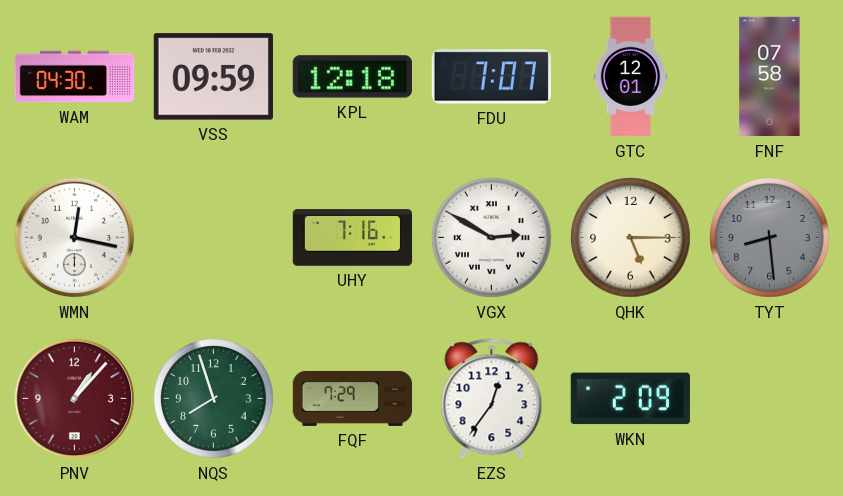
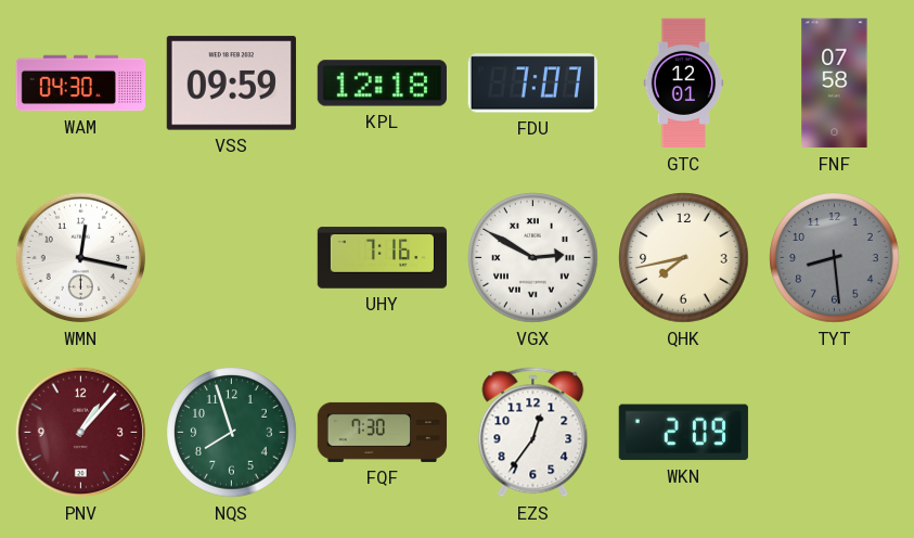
QHK: 5:15 -> 7:43
FQF: 7:29 -> 7:30
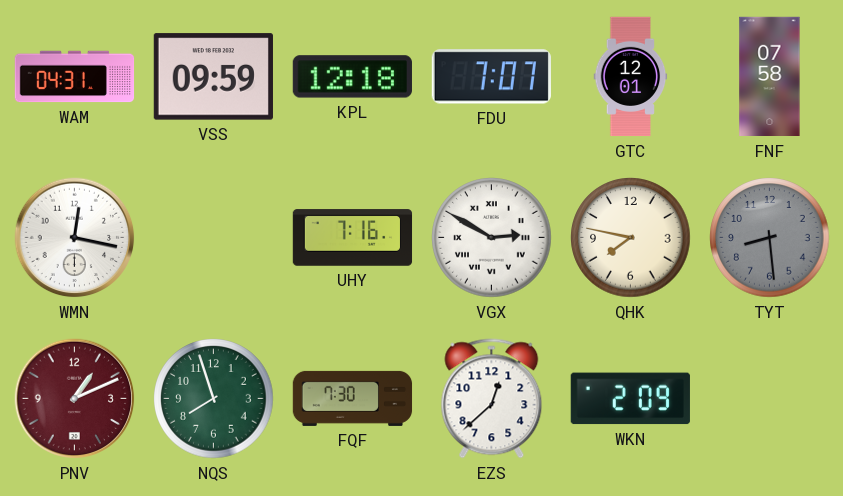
WAM: 04:30 -> 04:31
QHK: 7:43 -> 7:47
PNV: 1:07 -> 1:11
EZS: 12:36 -> 12:38
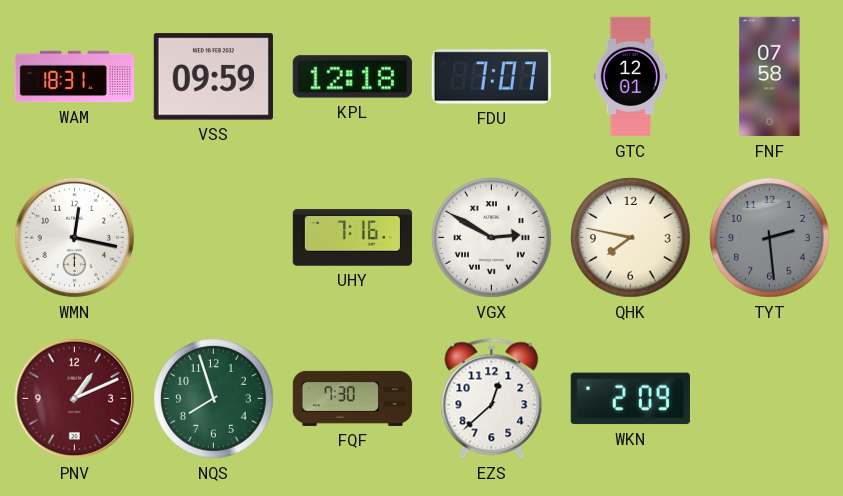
WAM: 04:31 -> 18:31
TYT: 8:29 -> 2:29
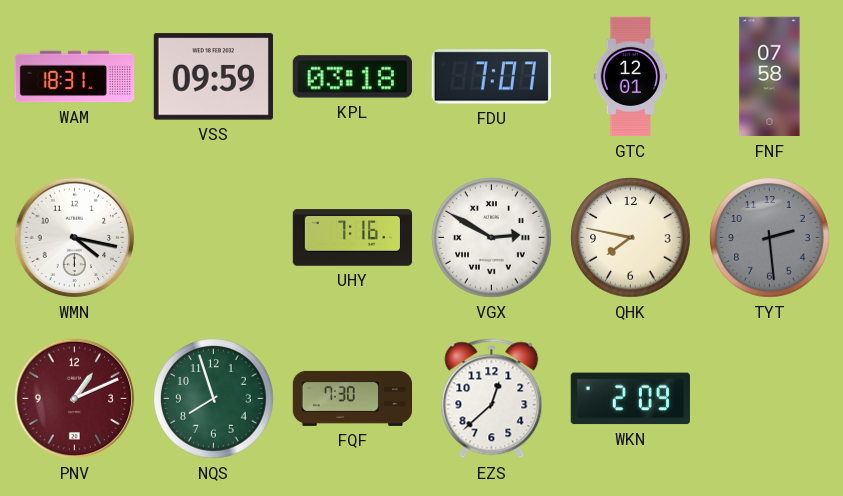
KPL: 12:18 -> 03:18
WMN: 12:17 -> 4:17
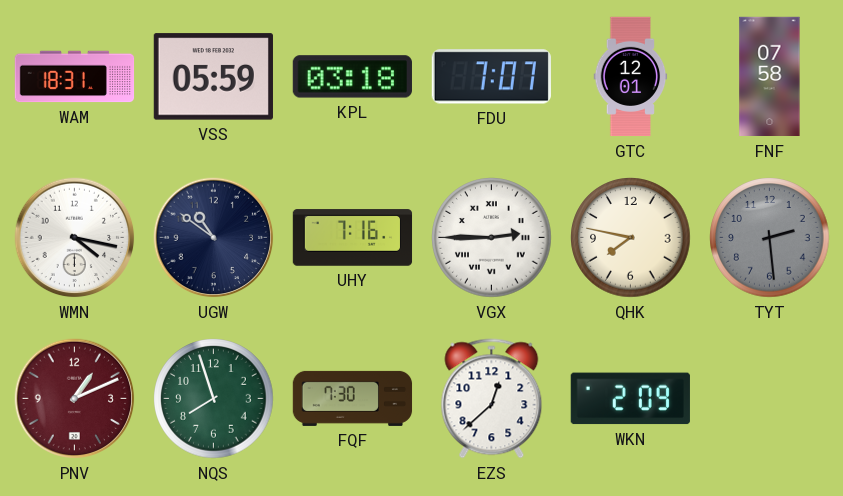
VSS: 09:59 -> 05:59
UGW: none -> 10:51
VGX: 2:50 -> 2:45
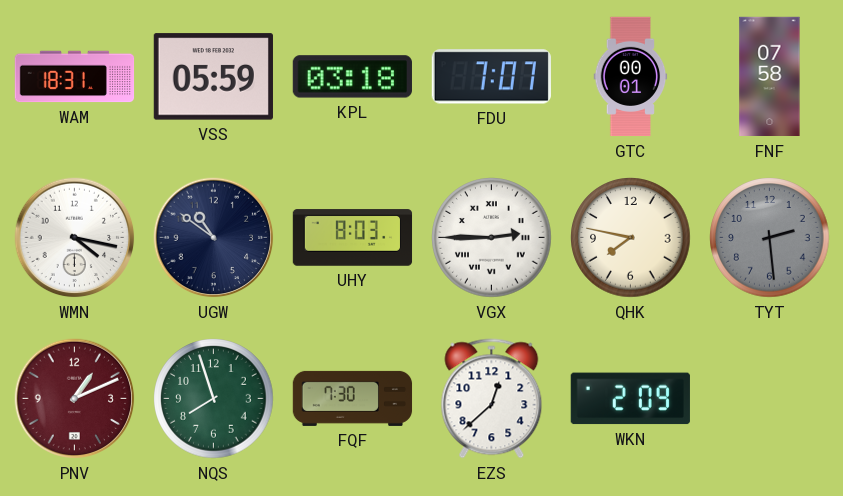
GTC: 12:01 -> 00:01
UHY: 7:16 -> 8:03
